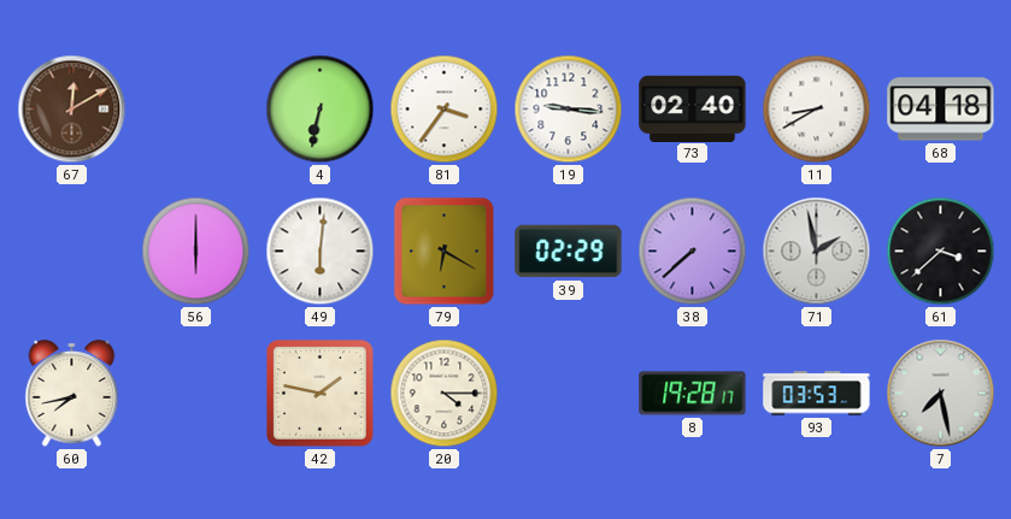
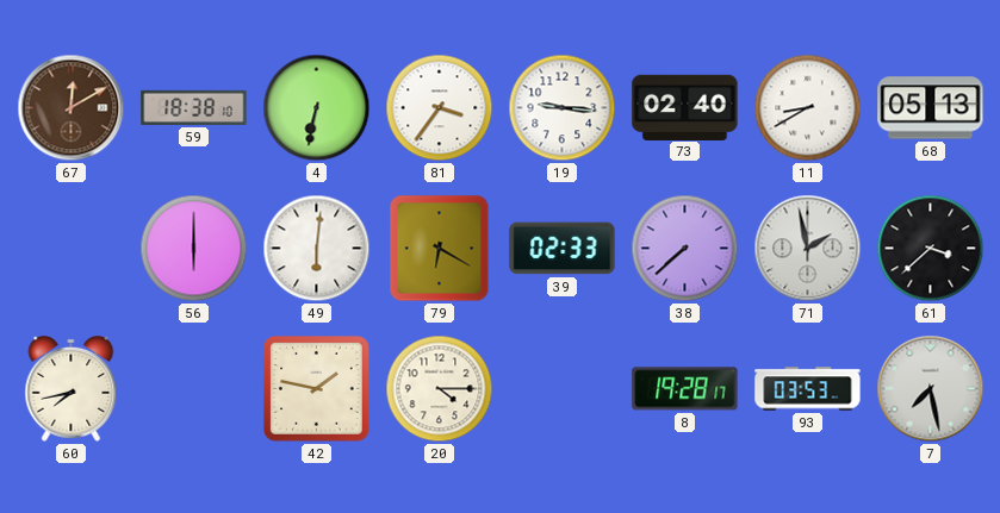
59: none -> 18:38
68: 04:18 -> 05:13
39: 02:29 -> 02:33
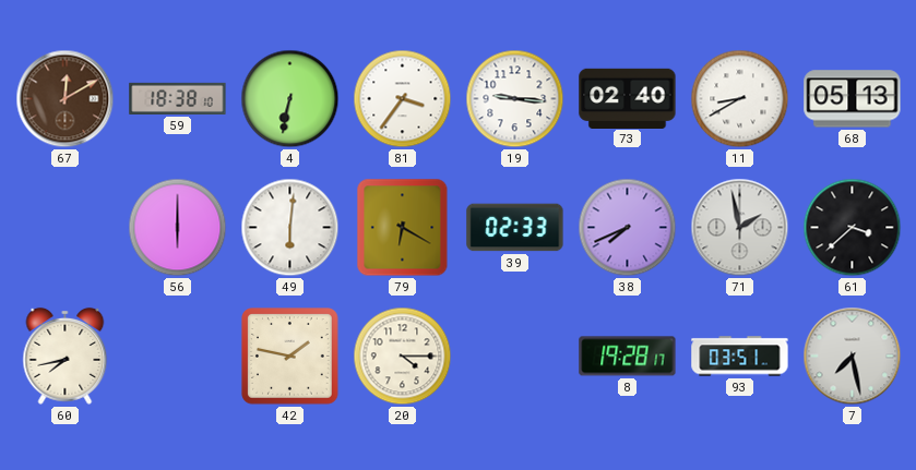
38: 7:38 -> 7:41
93: 03:53 -> 03:51
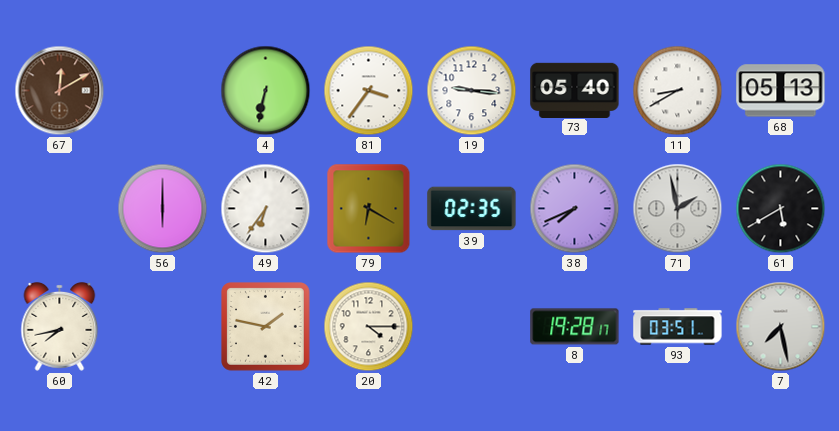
59: 18:38 -> none
73: 02:40 -> 05:40
49: 6:01 -> 6:36
39: 02:33 -> 02:35
61: 3:38 -> 5:40
